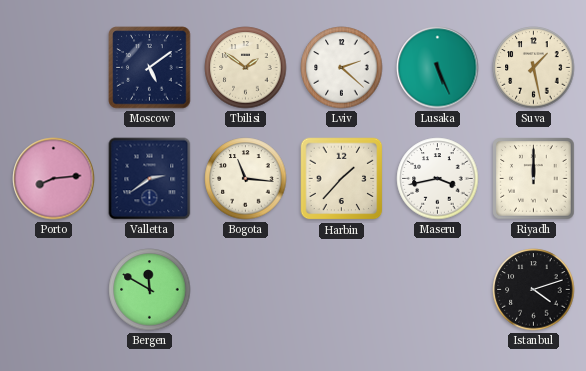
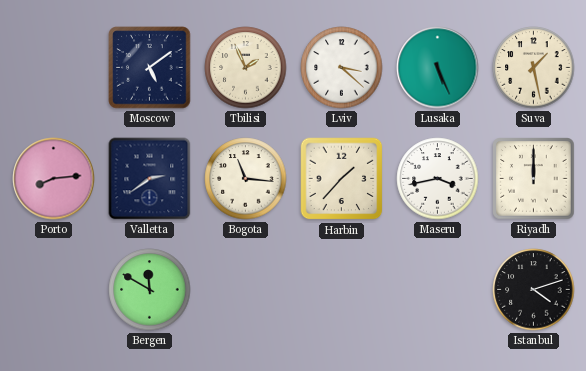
Tbilisi: 1:51 -> 1:56
Lviv: 2:22 -> 3:22
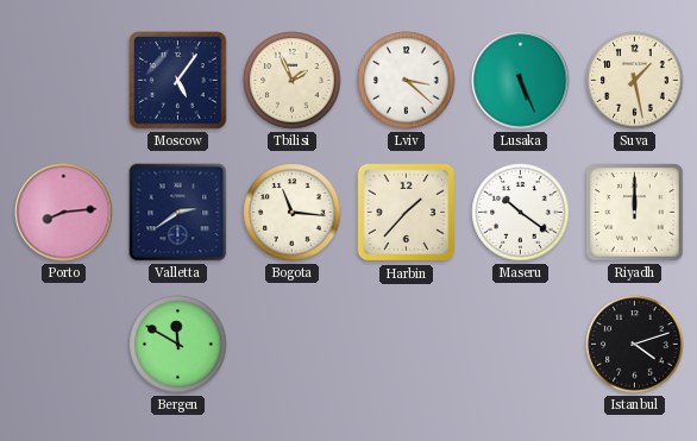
Moscow: 5:09 -> 5:06
Maseru: 3:43 -> 10:21
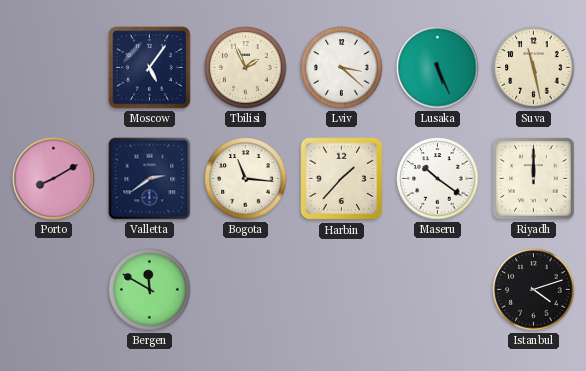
Suva: 1:28 -> 11:28
Porto: 8:14 -> 8:10
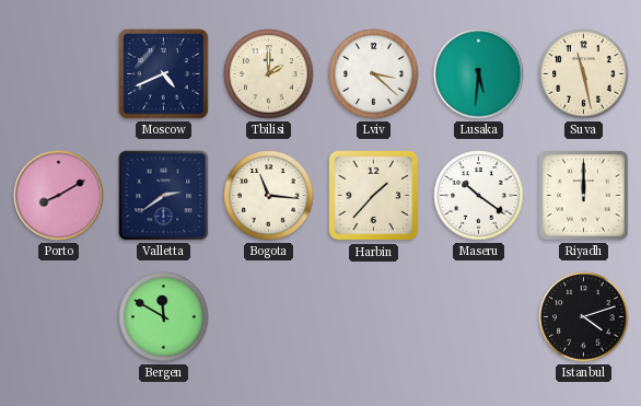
Moscow: 5:06 -> 4:41
Tbilisi: 1:56 -> 2:00
Lusaka: 5:26 -> 5:31
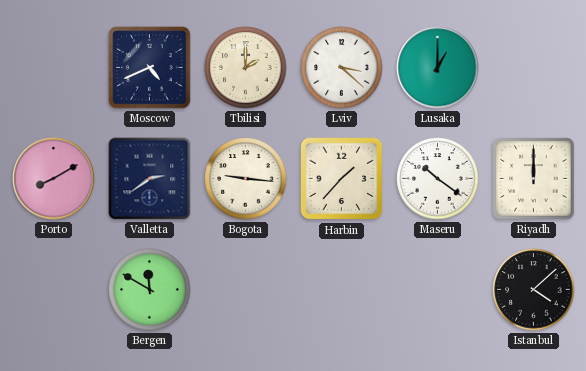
Lusaka: 5:31 -> 1:00
Suva: 11:28 -> none
Bogota: 11:16 -> 9:16
Istanbul: 4:12 -> 4:08
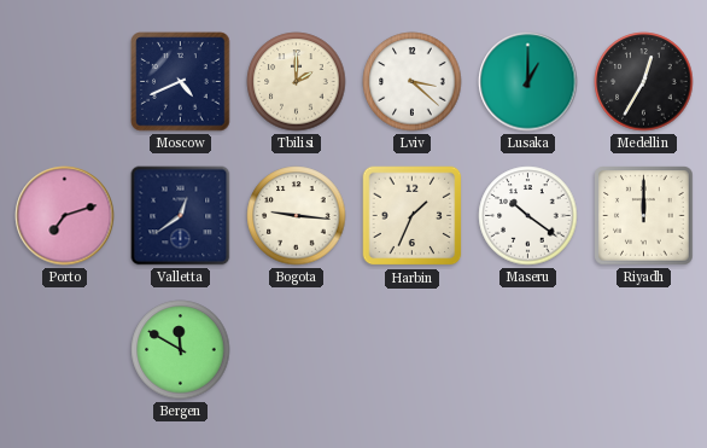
Medellin: none -> 12:35
Porto: 8:10 -> 7:12
Valletta: 2:39 -> 12:39
Harbin: 1:37 -> 1:34
Istanbul: 4:08 -> none
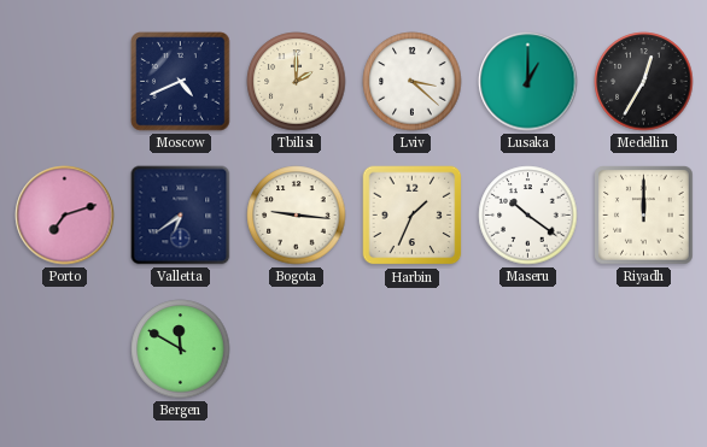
Valletta: 12:39 -> 6:39
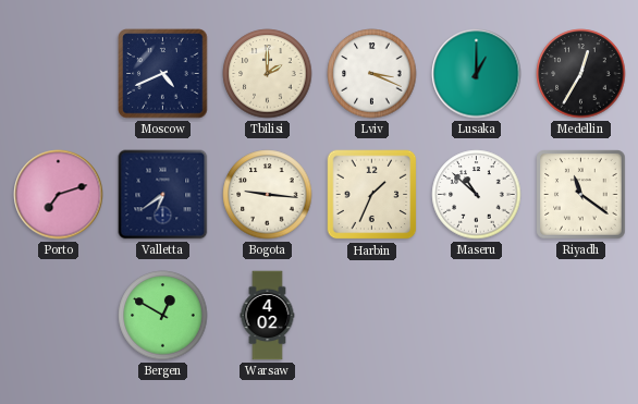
Lviv: 3:22 -> 3:19
Maseru: 10:21 -> 10:52
Riyadh: 12:00 -> 11:21
Bergen: 11:50 -> 12:50
Warsaw: none -> 4:02
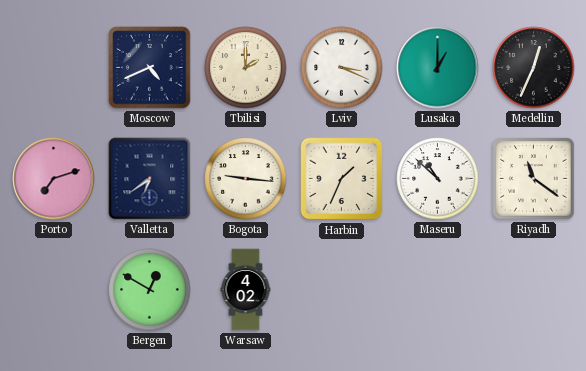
Medellin: 12:35 -> 12:34
